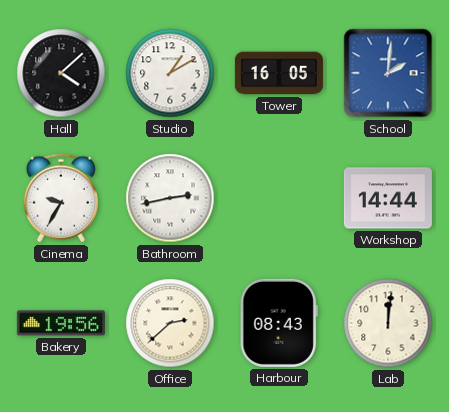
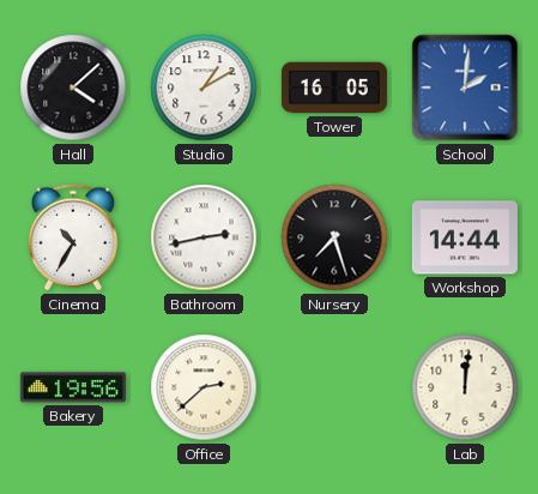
Cinema: 9:35 -> 10:35
Nursery: none -> 7:27
Harbour: 08:43 -> none
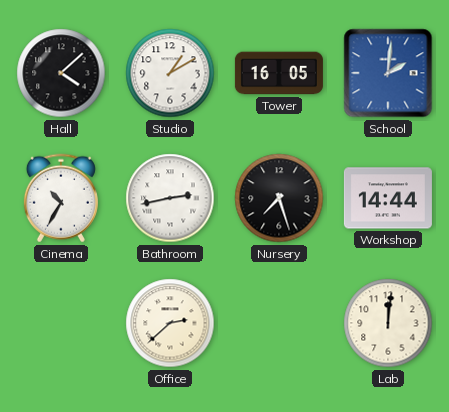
Bakery: 19:56 -> none
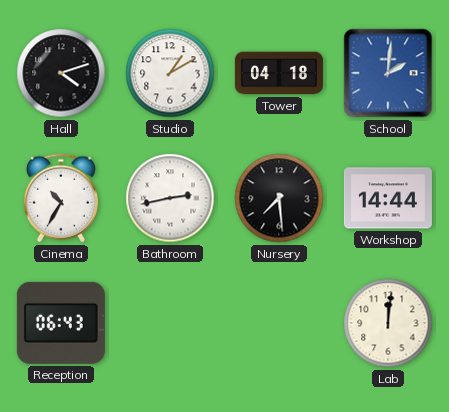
Hall: 4:08 -> 4:12
Tower: 16:05 -> 04:18
Nursery: 7:27 -> 7:29
Reception: none -> 06:43
Office: 2:38 -> none
